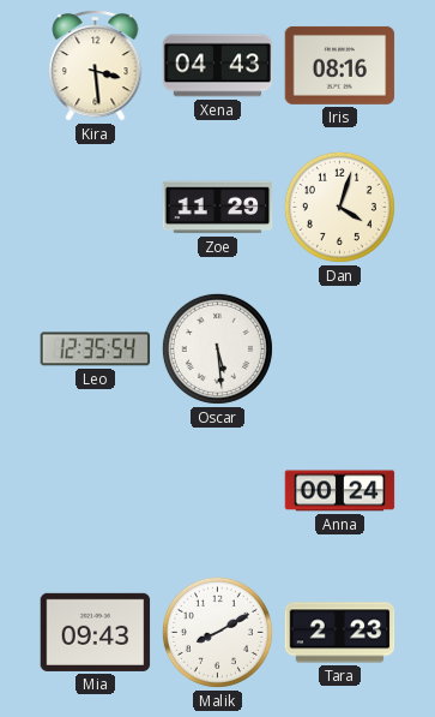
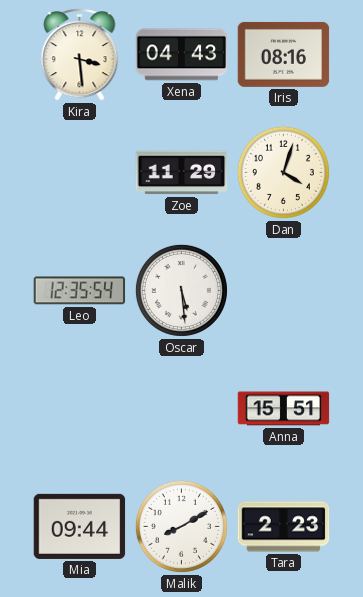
Anna: 00:24 -> 15:51
Mia: 09:43 -> 09:44
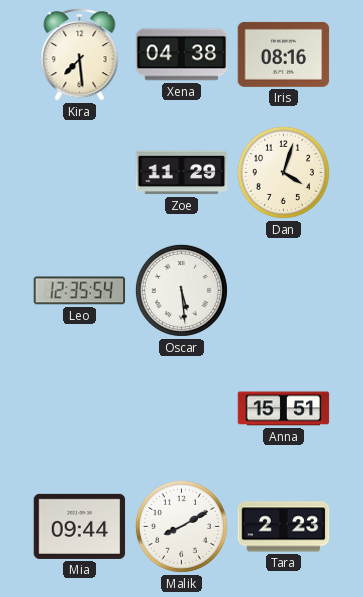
Kira: 3:29 -> 7:29
Xena: 04:43 -> 04:38
